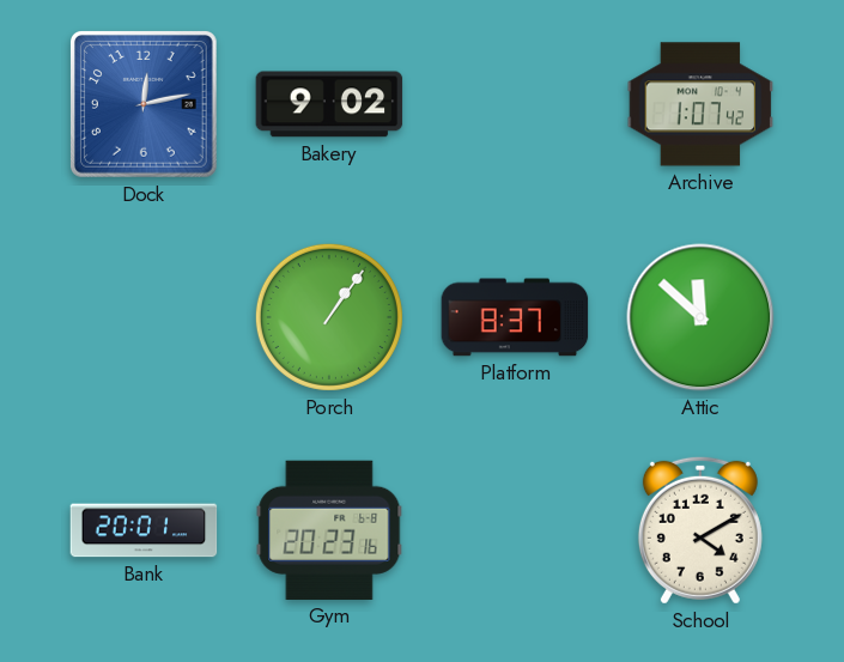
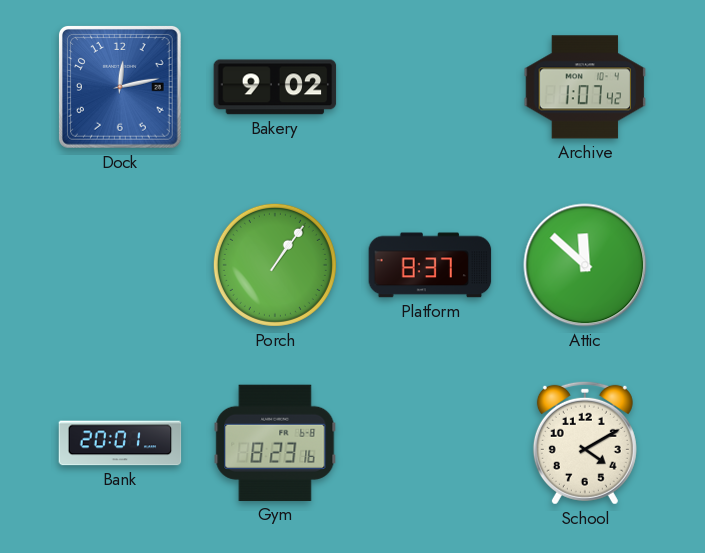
Gym: 20:23 -> 8:23
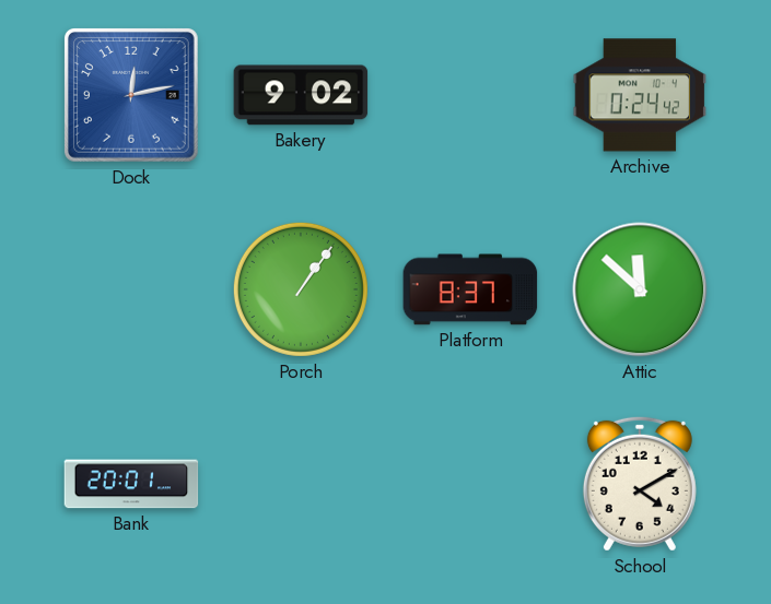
Archive: 1:07 -> 0:24
Gym: 8:23 -> none
